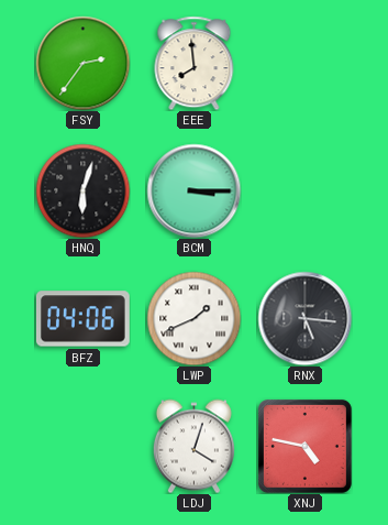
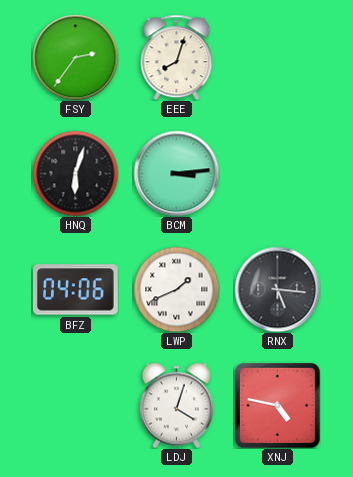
EEE: 7:59 -> 8:03
BCM: 3:15 -> 3:14
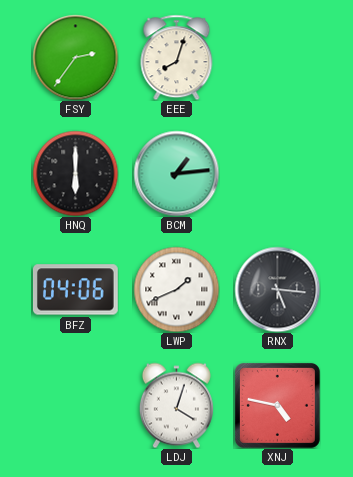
HNQ: 6:03 -> 6:00
BCM: 3:14 -> 1:14
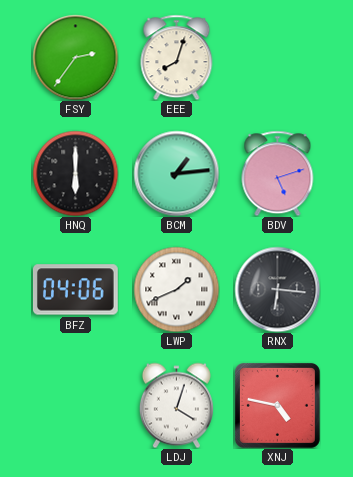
BDV: none -> 5:12
RNX: 5:16 -> 6:16
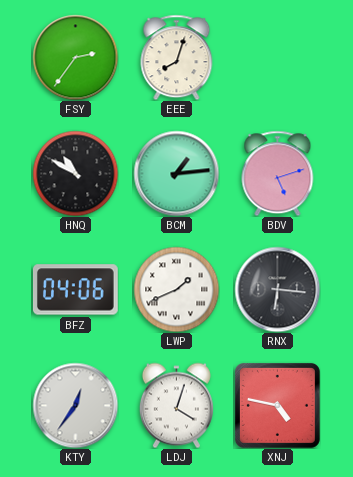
HNQ: 6:00 -> 10:50
KTY: none -> 12:36
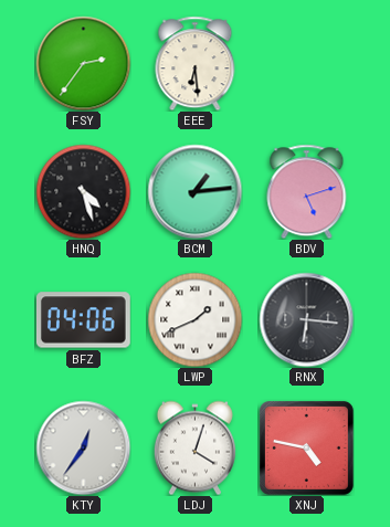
EEE: 8:03 -> 6:29
HNQ: 10:50 -> 4:27
